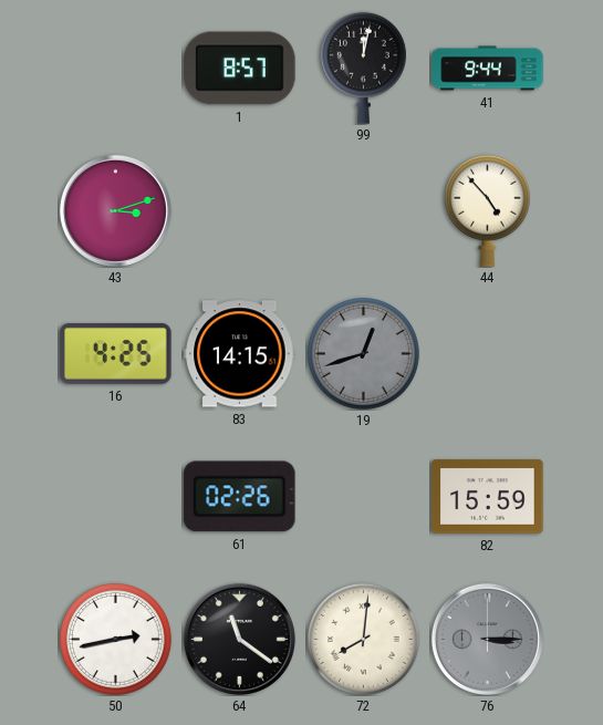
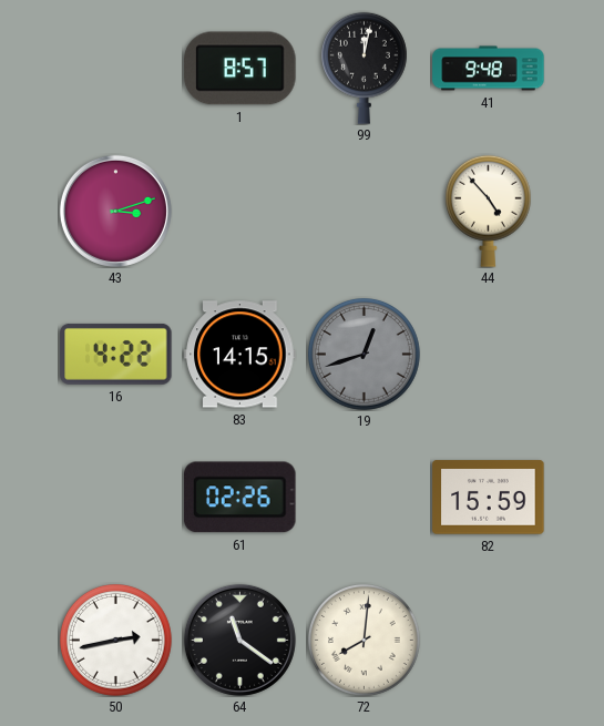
41: 9:44 -> 9:48
16: 4:25 -> 4:22
76: 3:15 -> none
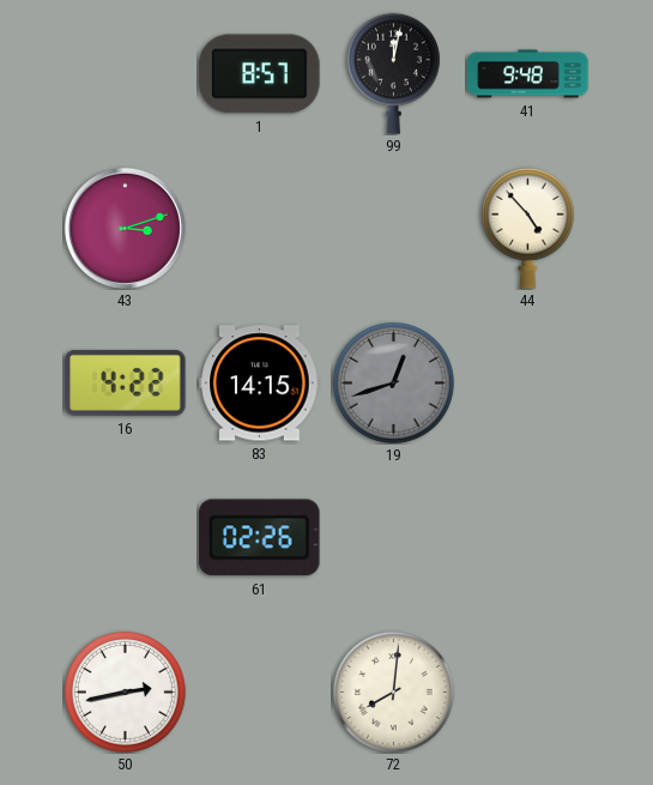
82: 15:59 -> none
64: 11:21 -> none
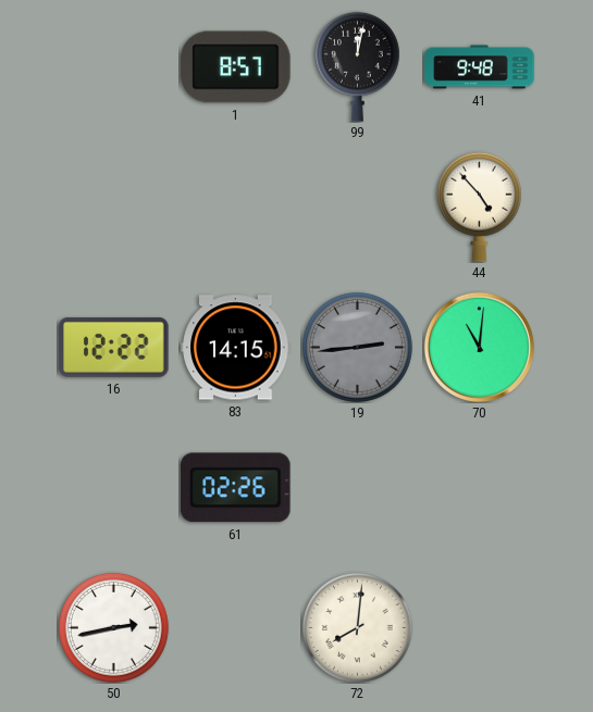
43: 3:12 -> none
16: 4:22 -> 12:22
19: 12:42 -> 2:44
70: none -> 11:01
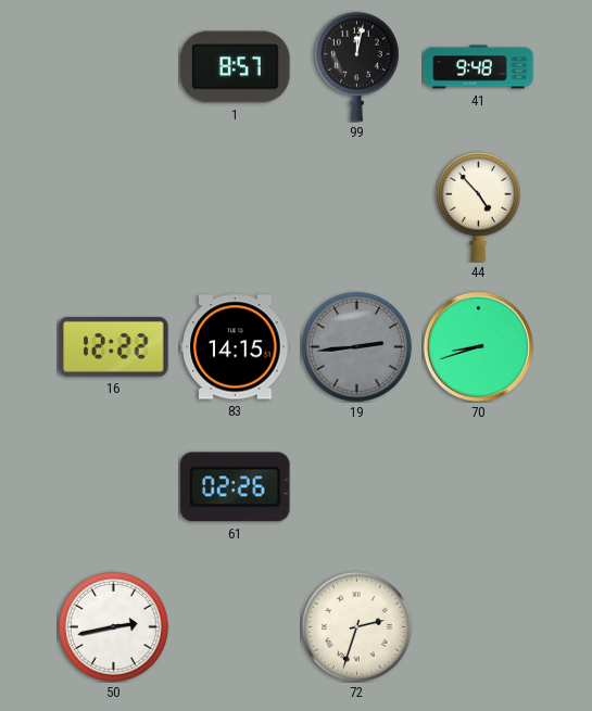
70: 11:01 -> 8:42
72: 8:01 -> 2:33
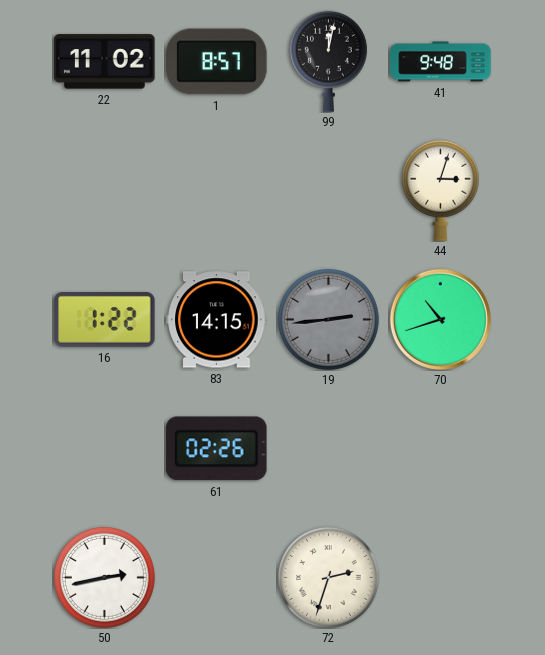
22: none -> 11:02
44: 4:53 -> 3:03
16: 12:22 -> 1:22
70: 8:42 -> 10:42
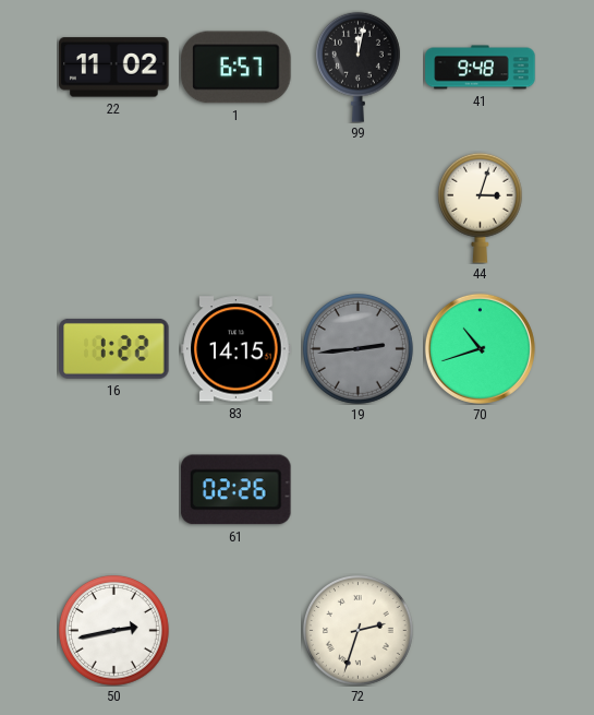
1: 8:57 -> 6:57
